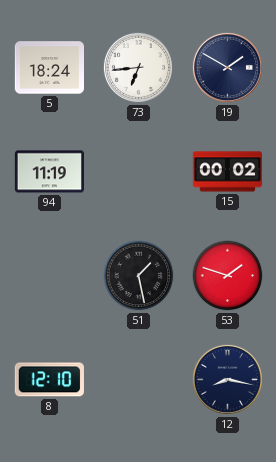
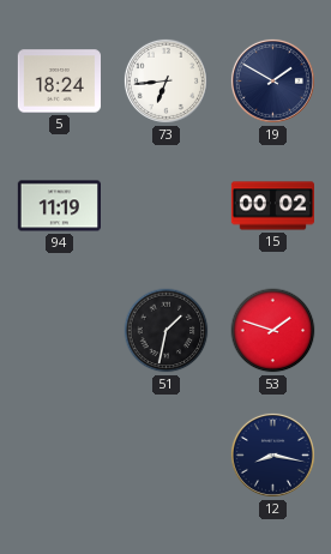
51: 1:28 -> 1:32
8: 12:10 -> none
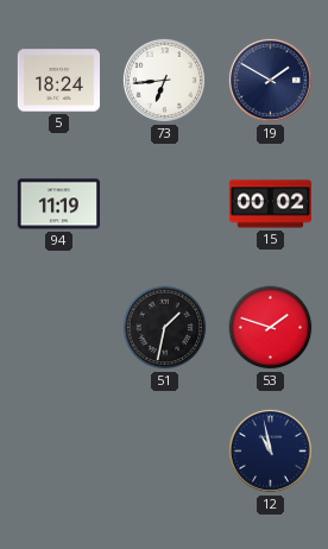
12: 8:17 -> 10:58
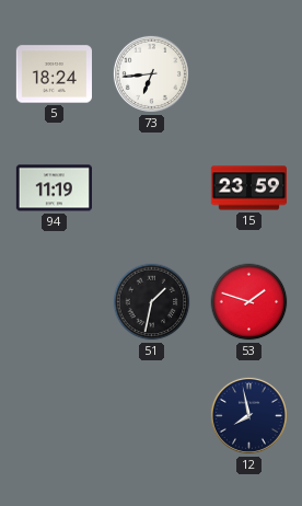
19: 1:50 -> none
15: 00:02 -> 23:59
12: 10:58 -> 7:58
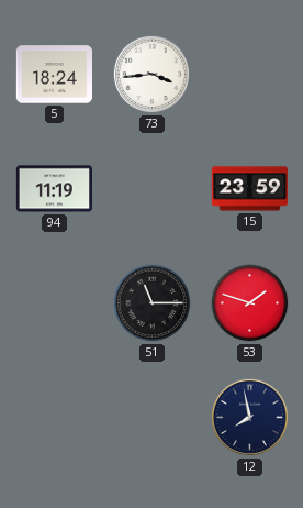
73: 6:44 -> 3:44
51: 1:32 -> 11:15
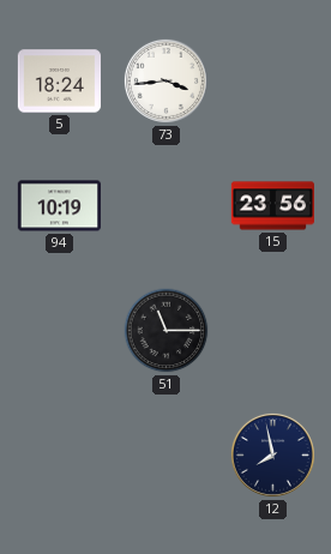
94: 11:19 -> 10:19
15: 23:59 -> 23:56
53: 1:48 -> none
